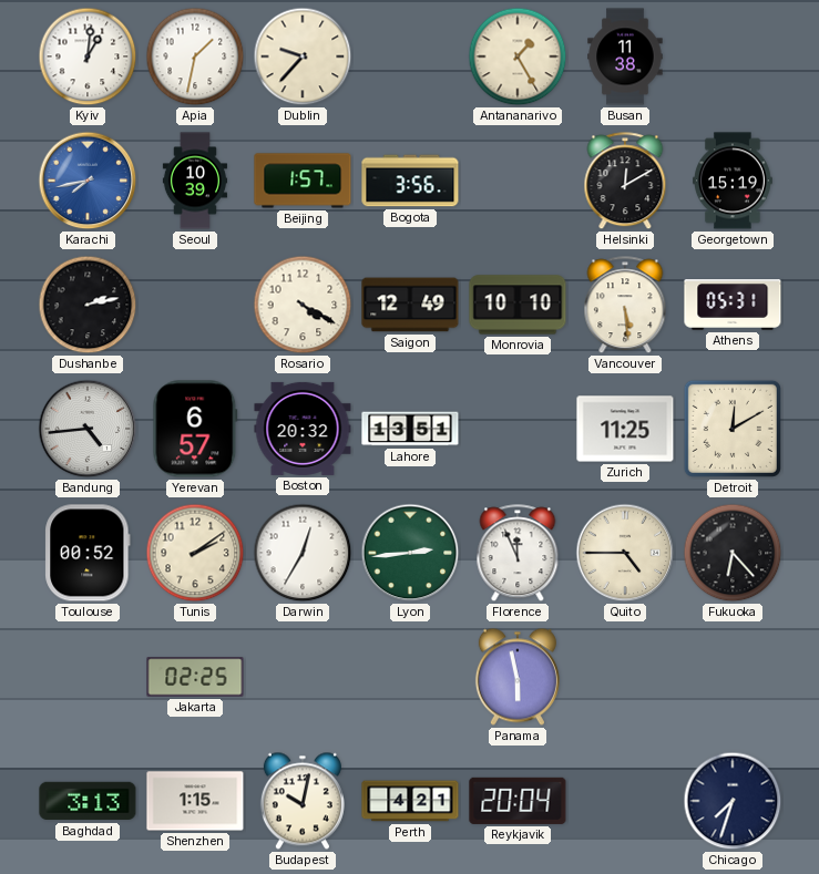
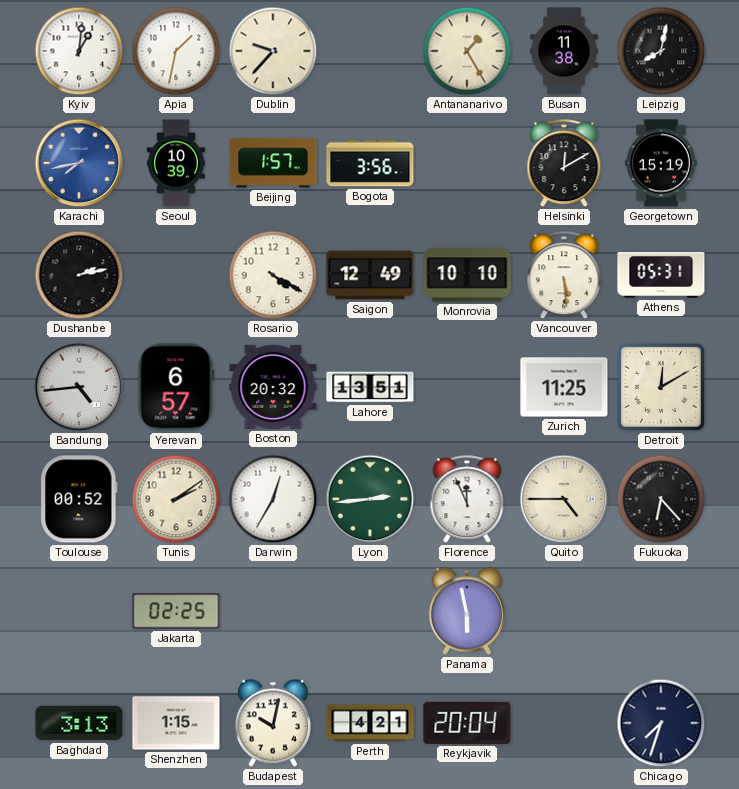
Leipzig: none -> 8:02
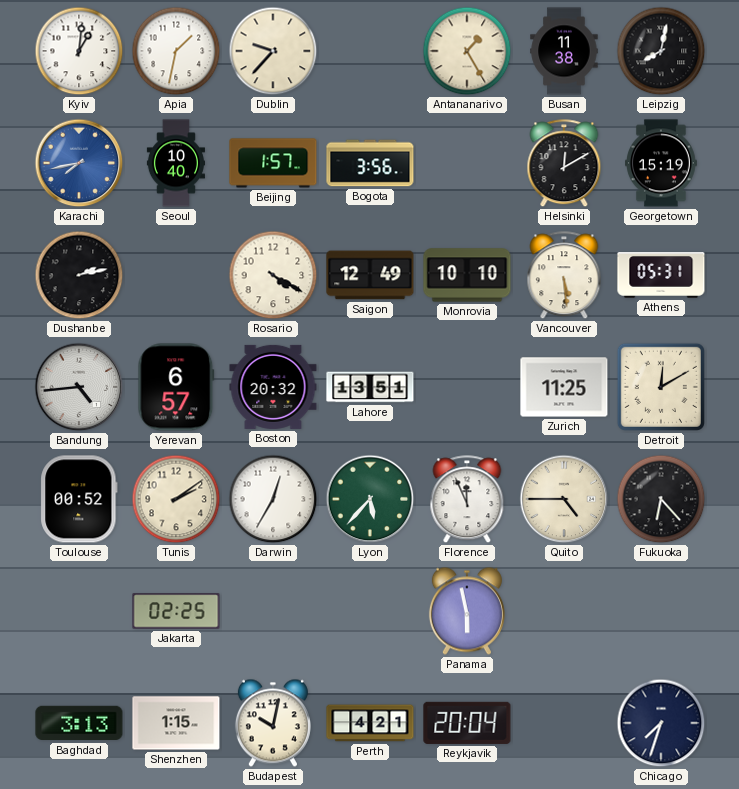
Seoul: 10:39 -> 10:40
Lyon: 2:44 -> 5:37
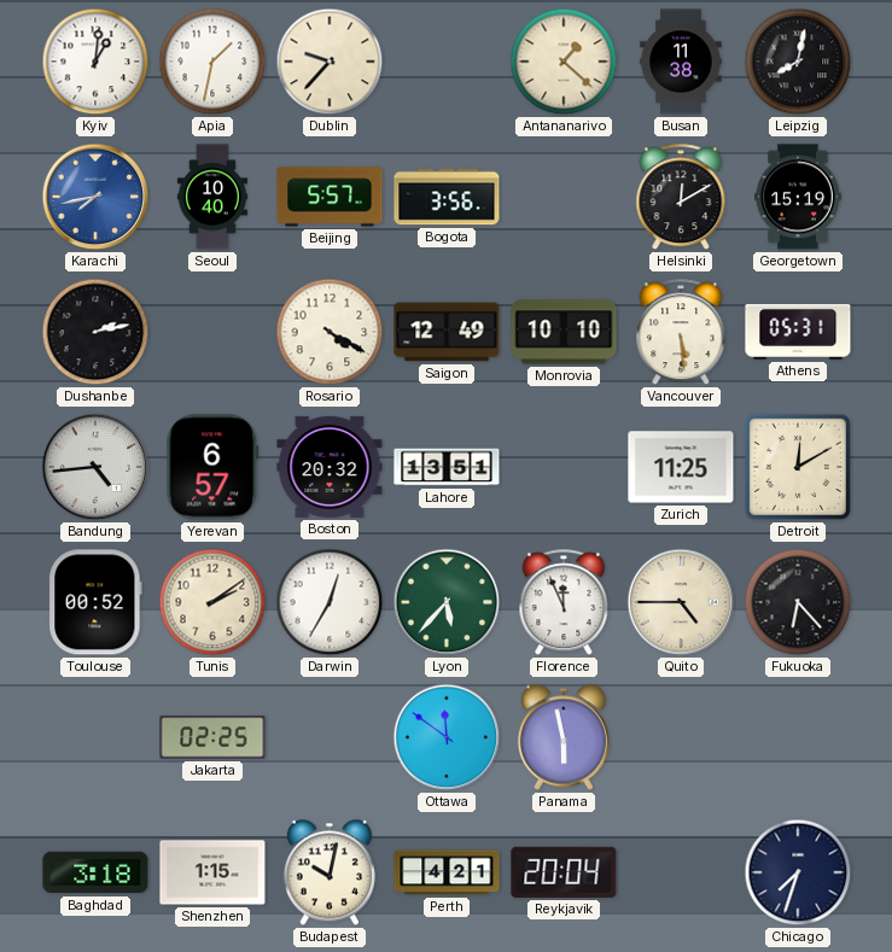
Antananarivo: 1:25 -> 1:22
Beijing: 1:57 -> 5:57
Ottawa: none -> 11:51
Baghdad: 3:13 -> 3:18
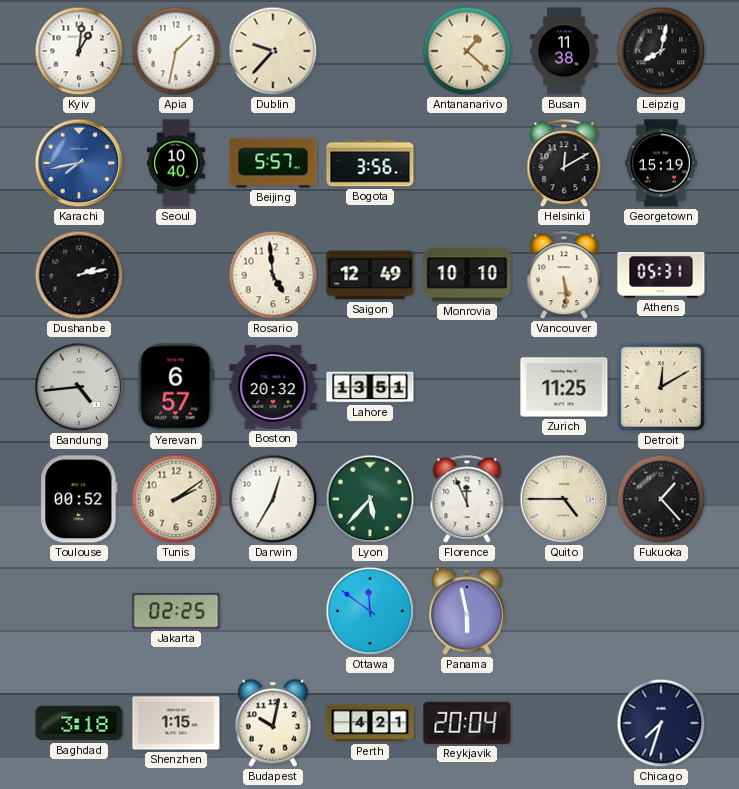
Rosario: 4:20 -> 4:59
Fukuoka: 6:23 -> 1:23
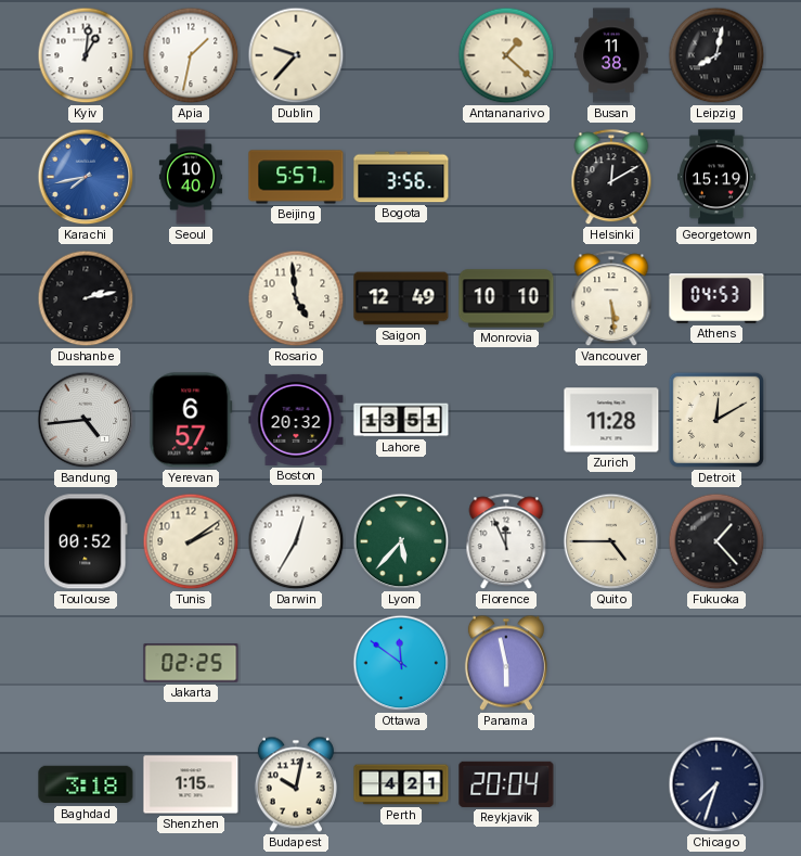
Athens: 05:31 -> 04:53
Zurich: 11:25 -> 11:28
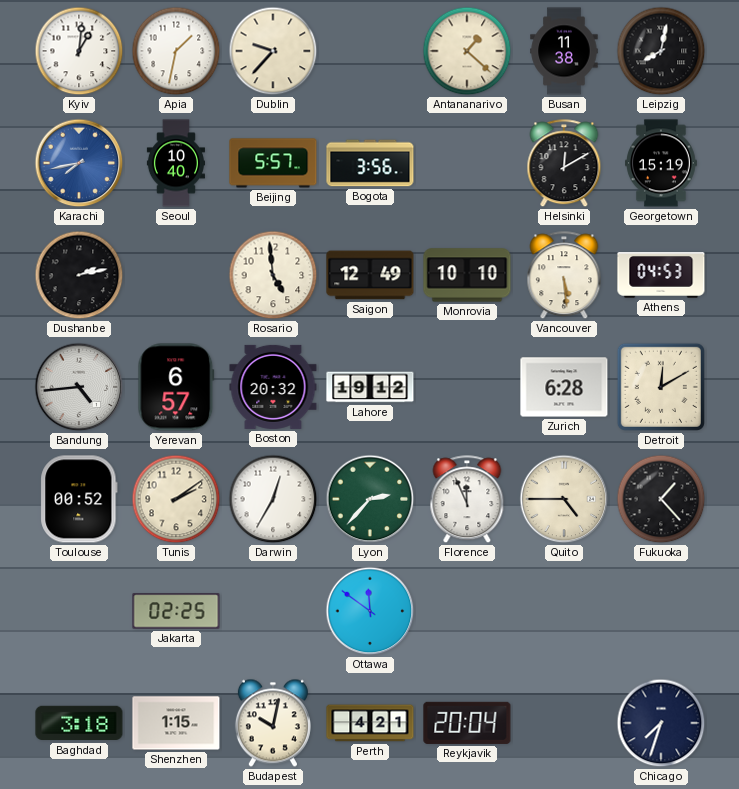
Lahore: 13:51 -> 19:12
Zurich: 11:28 -> 6:28
Lyon: 5:37 -> 2:37
Panama: 5:58 -> none
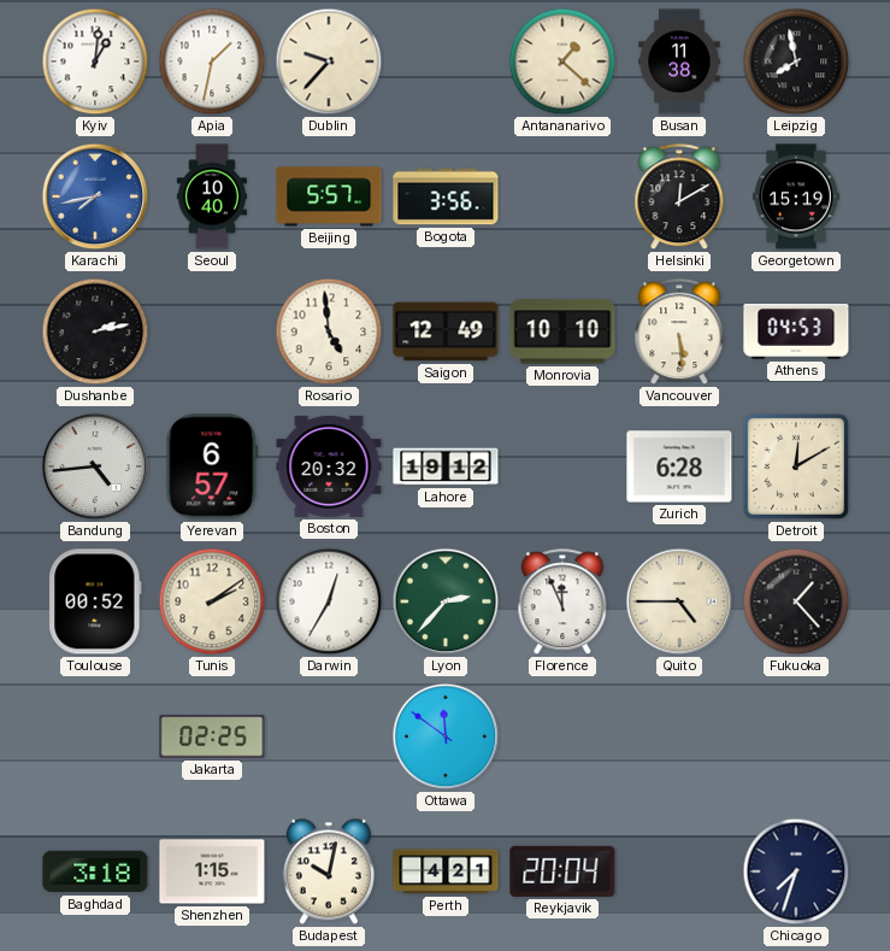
Leipzig: 8:02 -> 7:58
